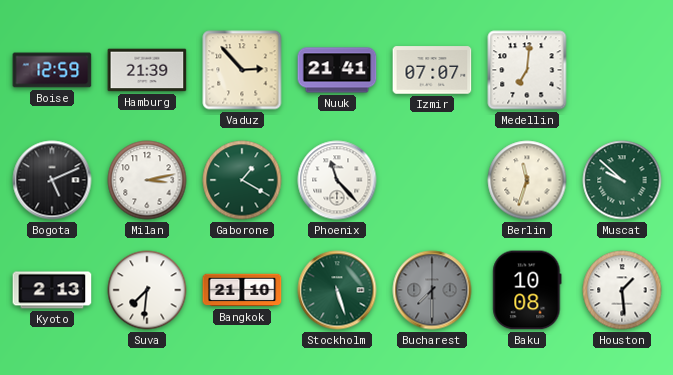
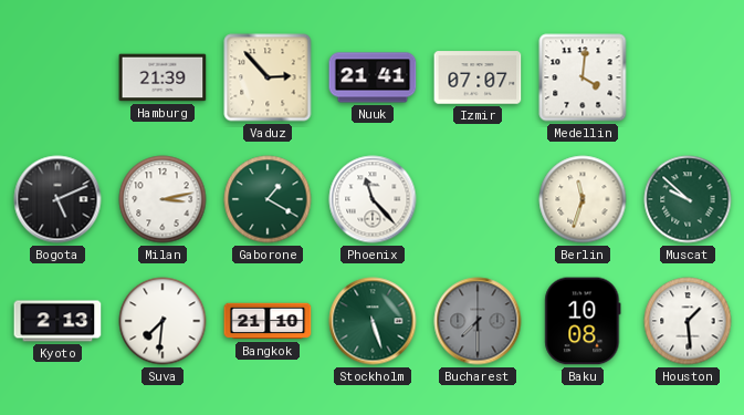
Boise: 12:59 -> none
Medellin: 7:01 -> 4:01
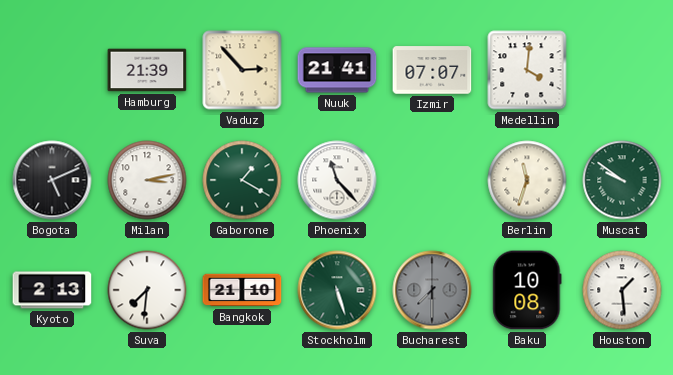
Muscat: 9:52 -> 9:51
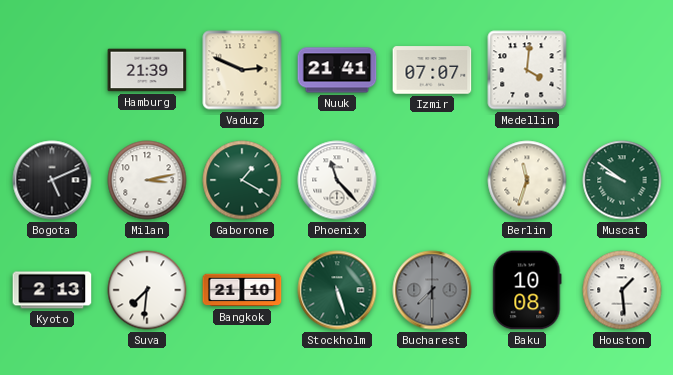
Vaduz: 2:53 -> 2:49
